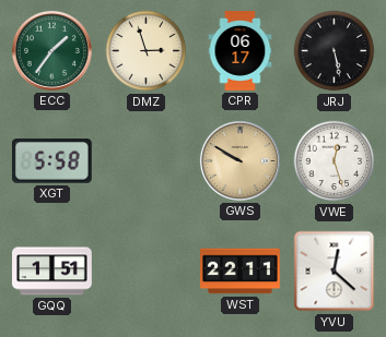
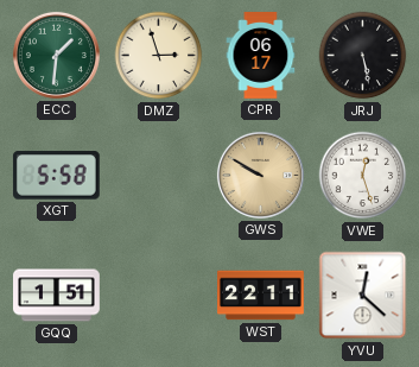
ECC: 1:36 -> 1:31
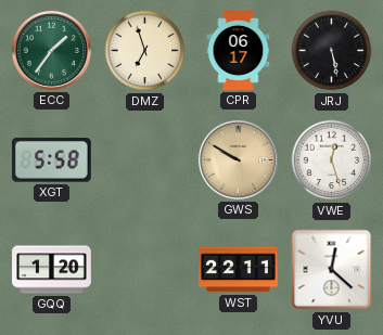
ECC: 1:31 -> 1:36
DMZ: 2:57 -> 6:57
GQQ: 1:51 -> 1:20
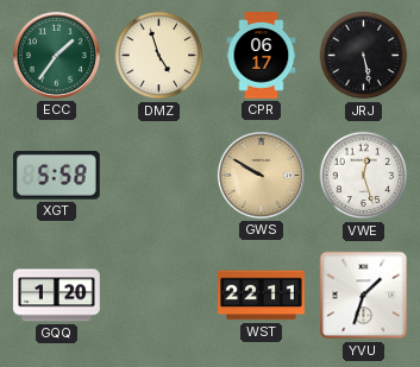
DMZ: 6:57 -> 4:57
YVU: 12:22 -> 1:33
